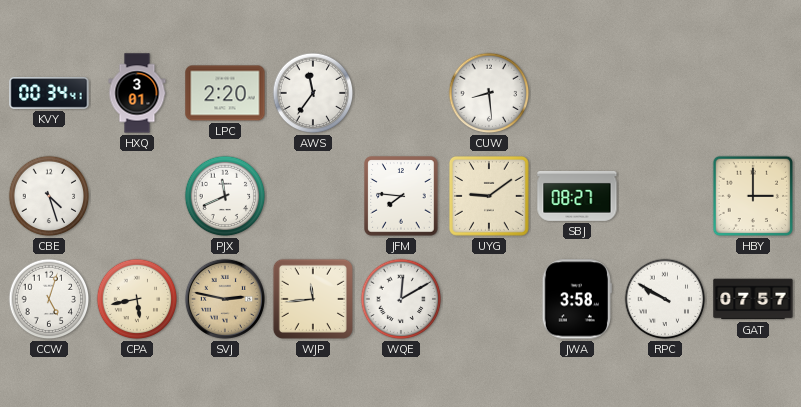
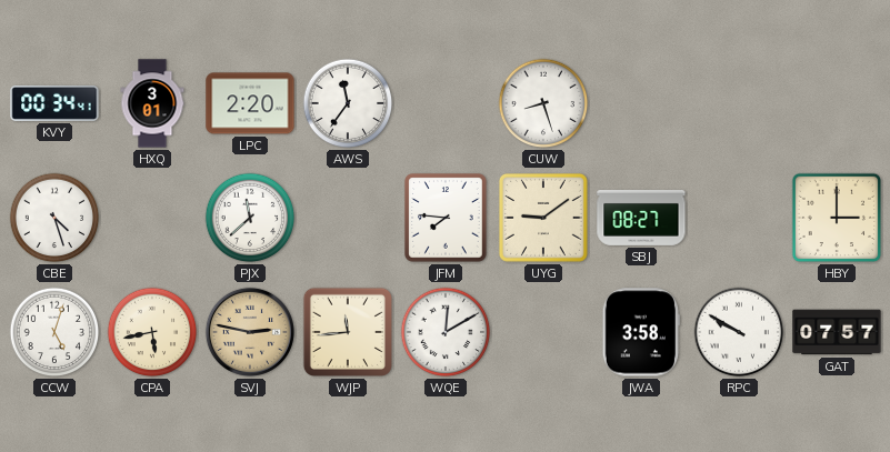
CUW: 8:29 -> 8:27
PJX: 11:41 -> 11:38
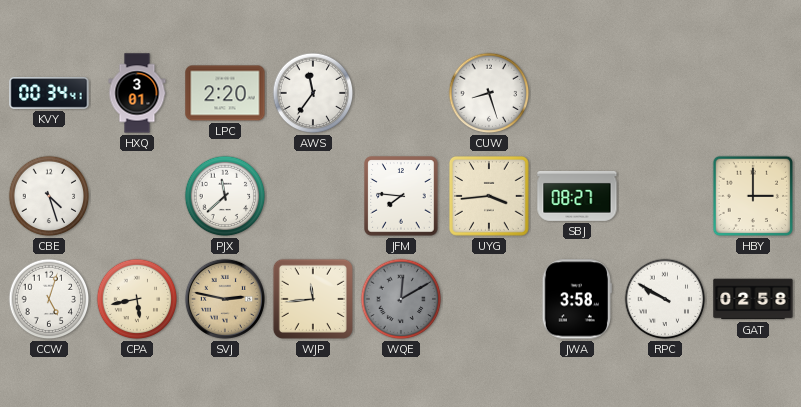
UYG: 9:09 -> 3:44
WQE dial: white -> grey
GAT: 07:57 -> 02:58
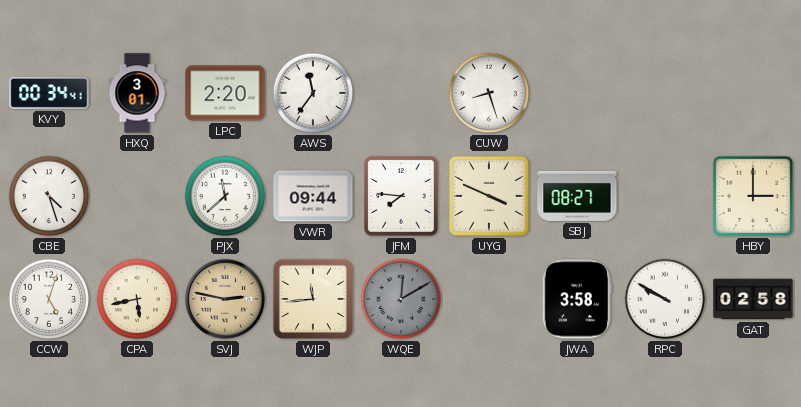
VWR: none -> 09:44
UYG: 3:44 -> 3:49
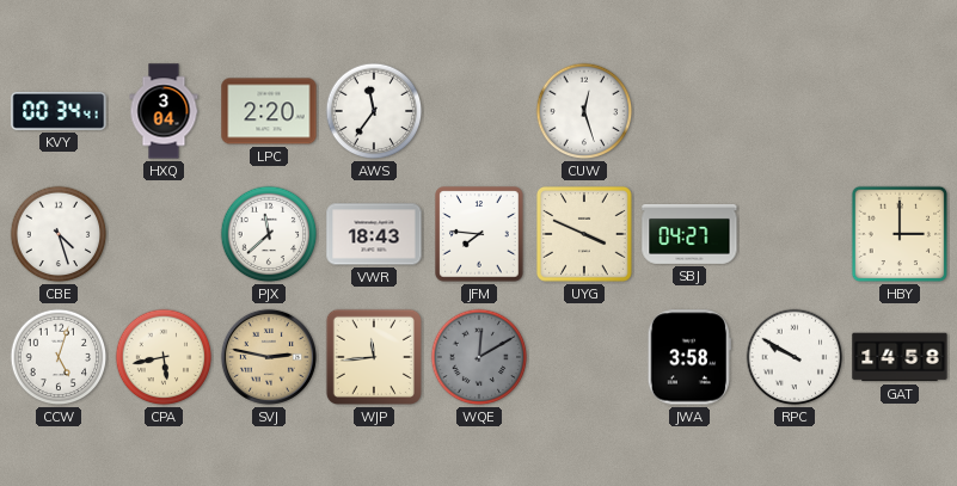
HXQ: 3:01 -> 3:04
CUW: 8:27 -> 12:27
VWR: 09:44 -> 18:43
SBJ: 08:27 -> 04:27
GAT: 02:58 -> 14:58
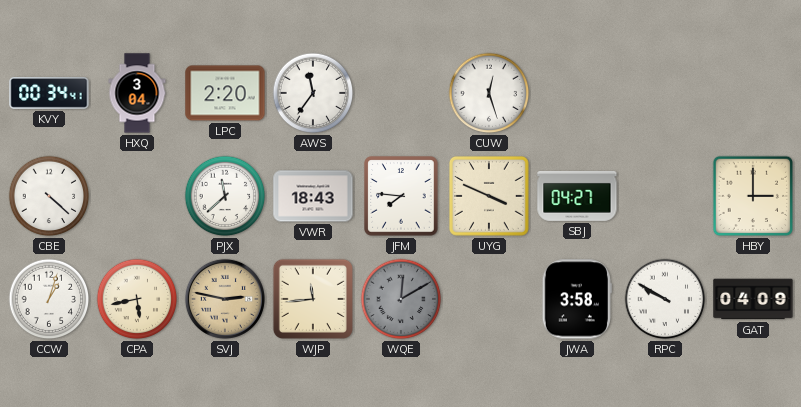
CBE: 4:27 -> 4:22
CCW: 5:03 -> 1:03
GAT: 14:58 -> 04:09
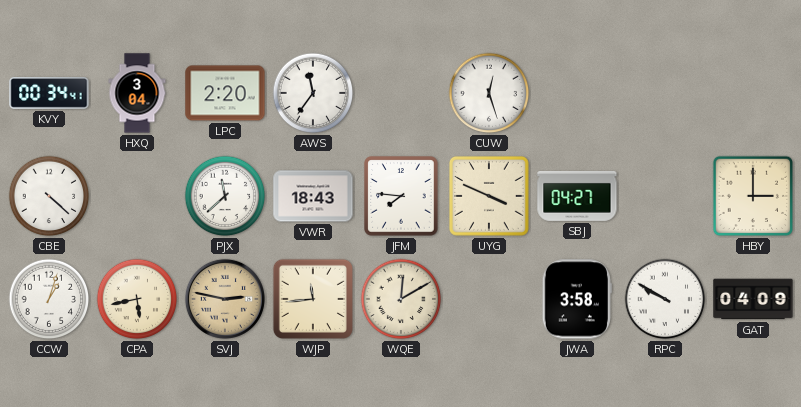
WQE dial: grey -> cream
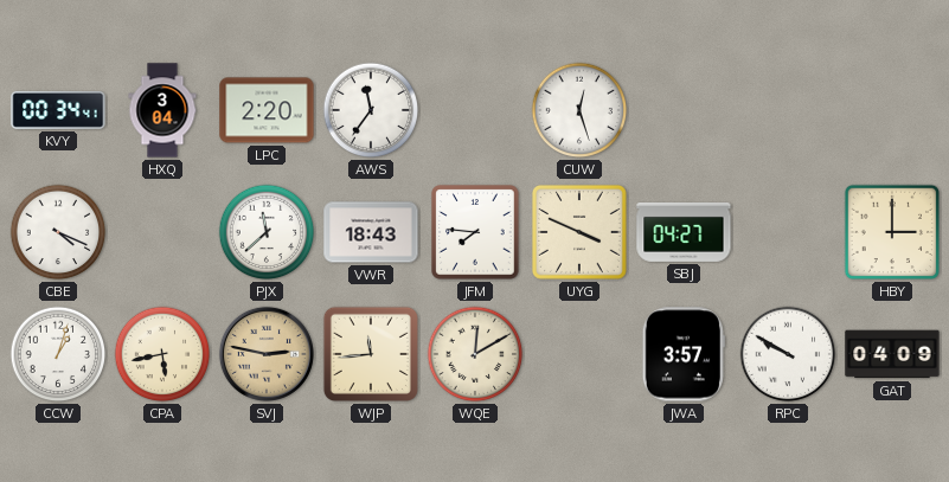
CBE: 4:22 -> 4:19
JWA: 3:58 -> 3:57
